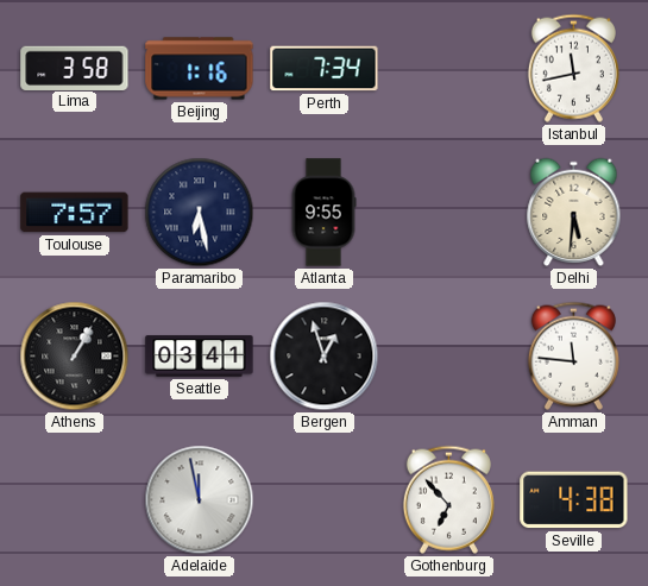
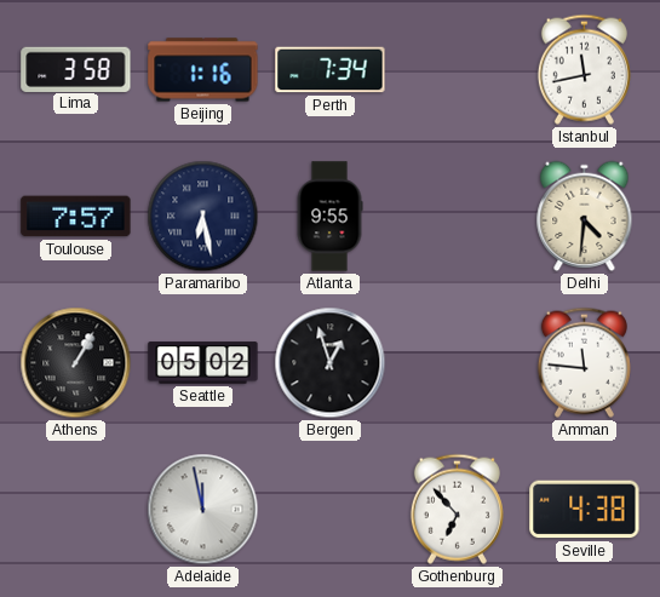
Delhi: 5:31 -> 4:31
Seattle: 03:41 -> 05:02
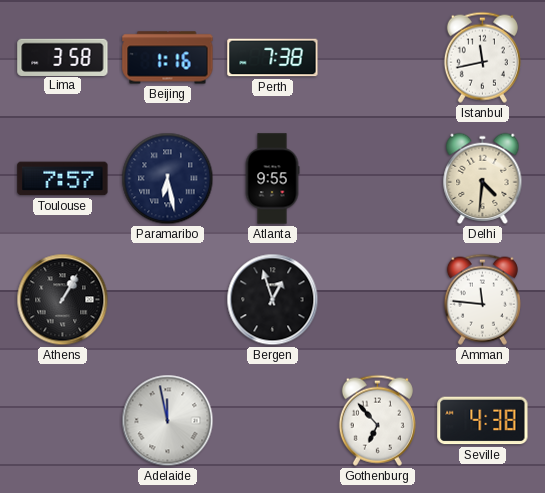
Perth: 7:34 -> 7:38
Seattle: 05:02 -> none
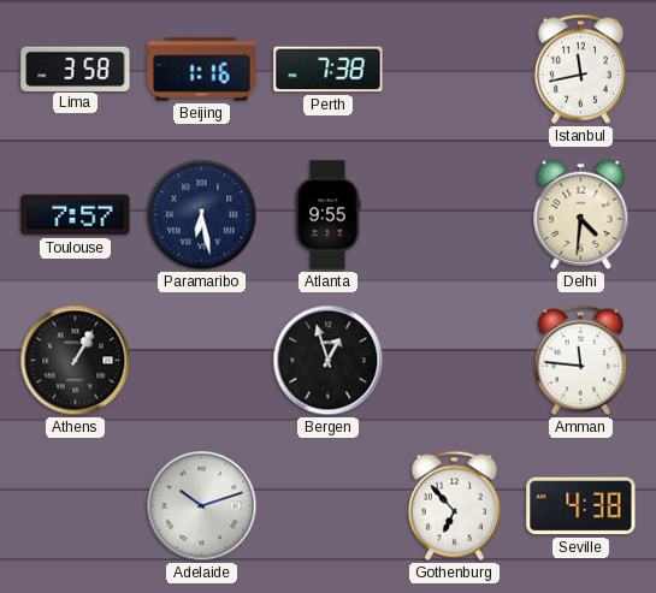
Adelaide: 11:58 -> 10:12
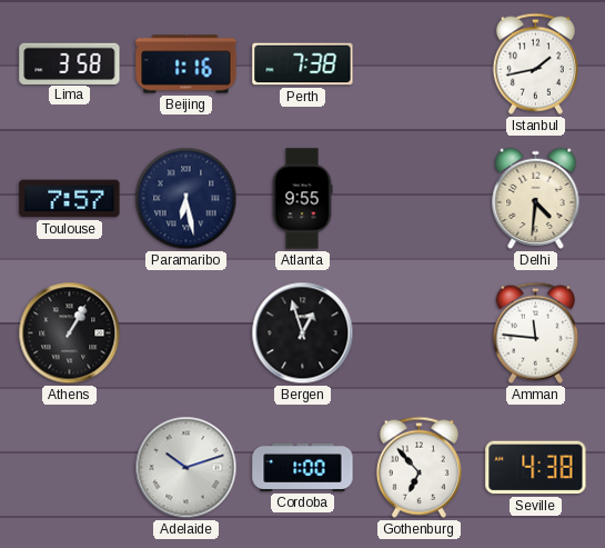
Istanbul: 11:43 -> 1:43
Cordoba: none -> 1:00
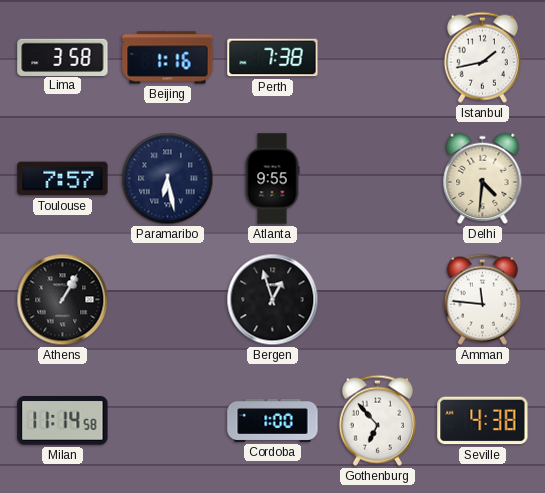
Milan: none -> 11:14
Adelaide: 10:12 -> none
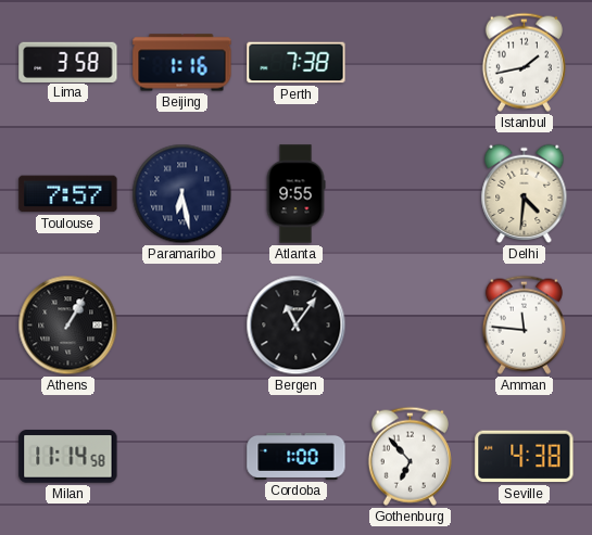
Bergen: 12:57 -> 11:06
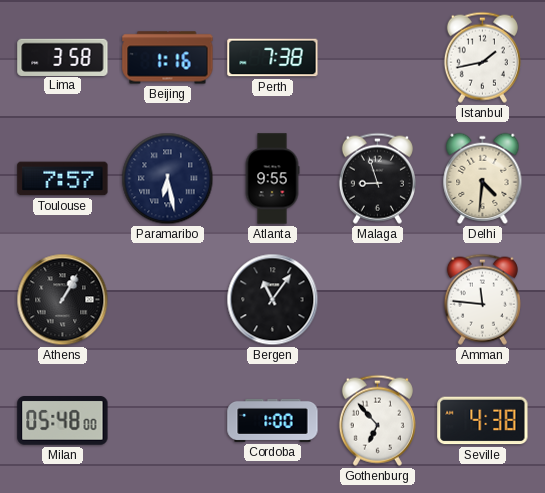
Malaga: none -> 8:57
Milan: 11:14 -> 05:48
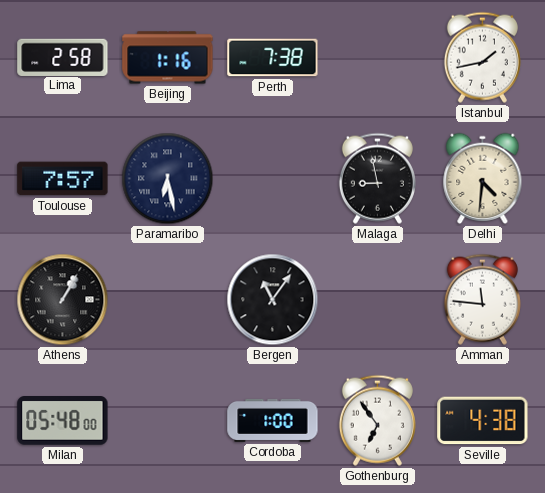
Lima: 3:58 -> 2:58
Atlanta: 9:55 -> none
Malaga: 8:57 -> 8:58
Gothenburg: 6:53 -> 6:54
